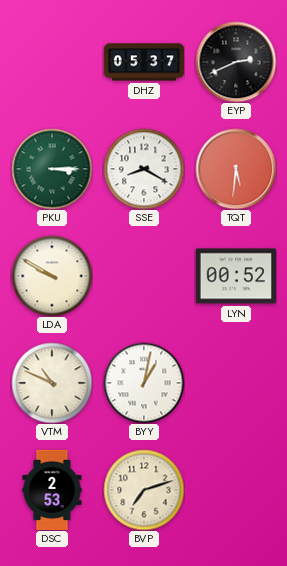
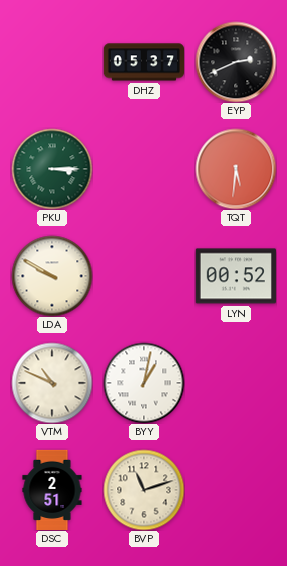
SSE: 8:20 -> none
DSC: 2:53 -> 2:51
BVP: 7:12 -> 11:12
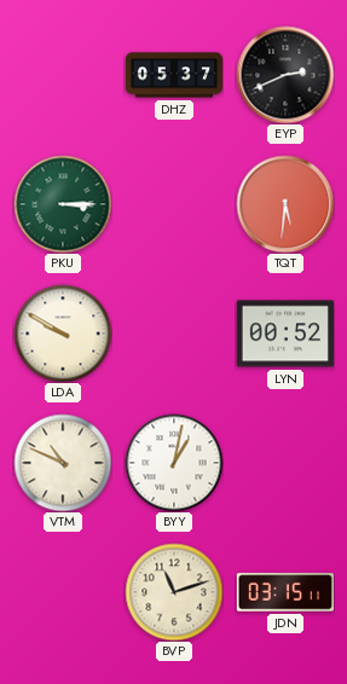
DSC: 2:51 -> none
JDN: none -> 03:15
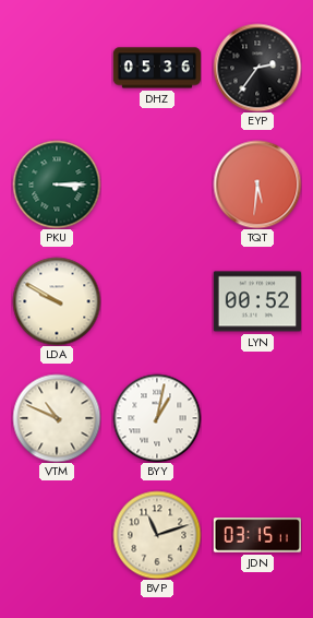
DHZ: 05:37 -> 05:36
EYP: 2:41 -> 2:36
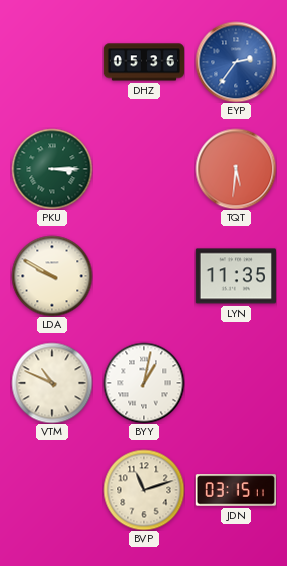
EYP dial: black -> blue
LYN: 00:52 -> 11:35
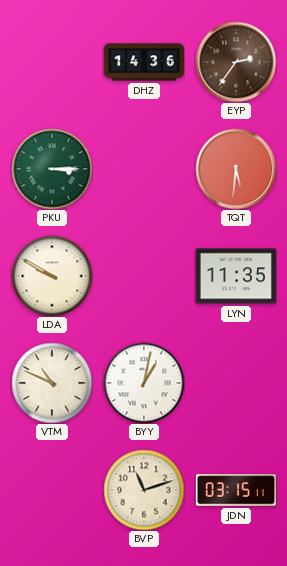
DHZ: 05:36 -> 14:36
EYP dial: blue -> brown
